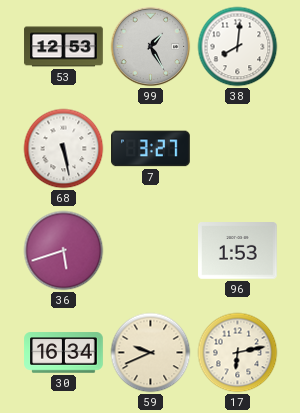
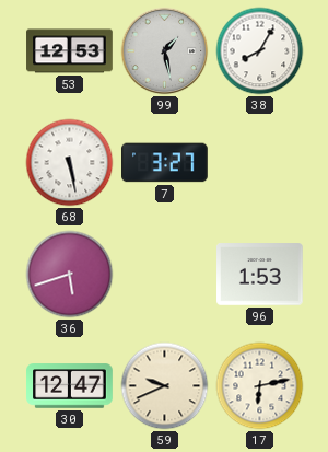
99: 1:25 -> 1:28
38: 8:01 -> 8:05
30: 16:34 -> 12:47
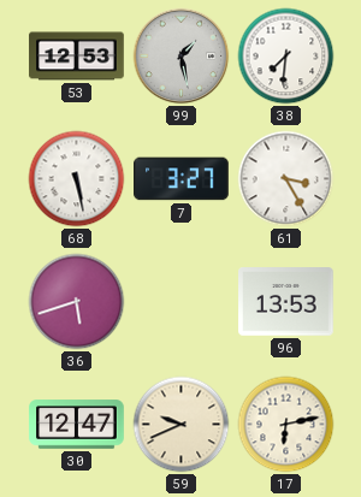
38: 8:05 -> 7:31
61: none -> 3:25
96: 1:53 -> 13:53
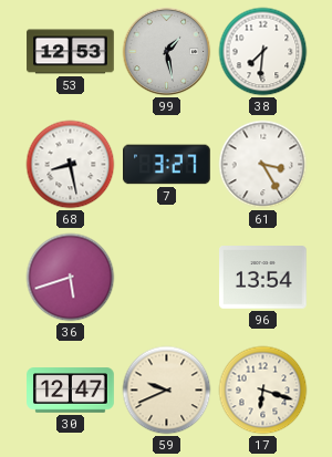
68: 5:28 -> 8:28
96: 13:53 -> 13:54
17: 6:13 -> 6:18
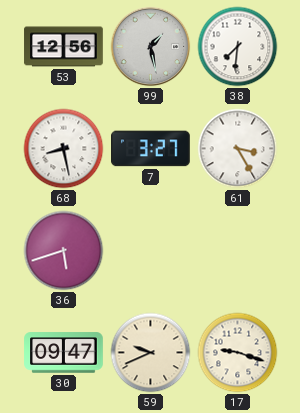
53: 12:53 -> 12:56
96: 13:54 -> none
30: 12:47 -> 09:47
17: 6:18 -> 9:18
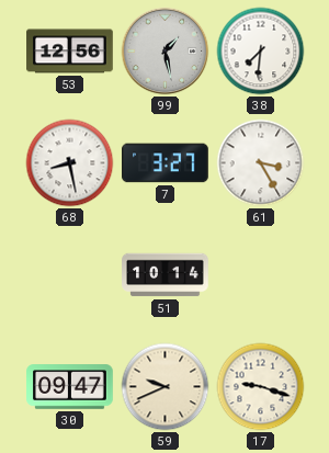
36: 5:42 -> none
51: none -> 10:14
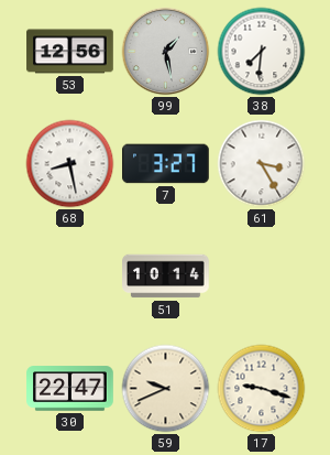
30: 09:47 -> 22:47
